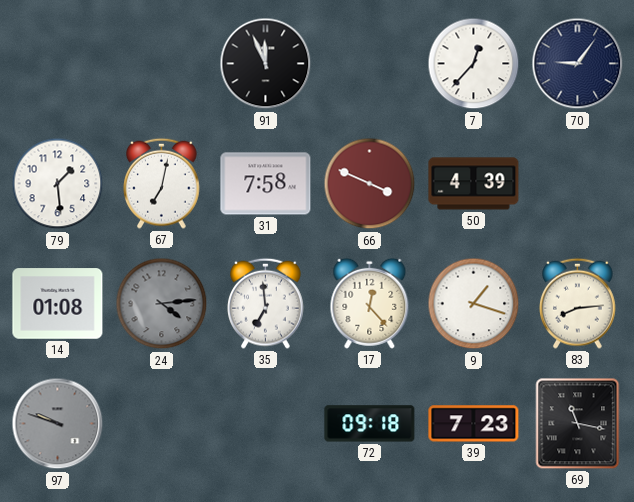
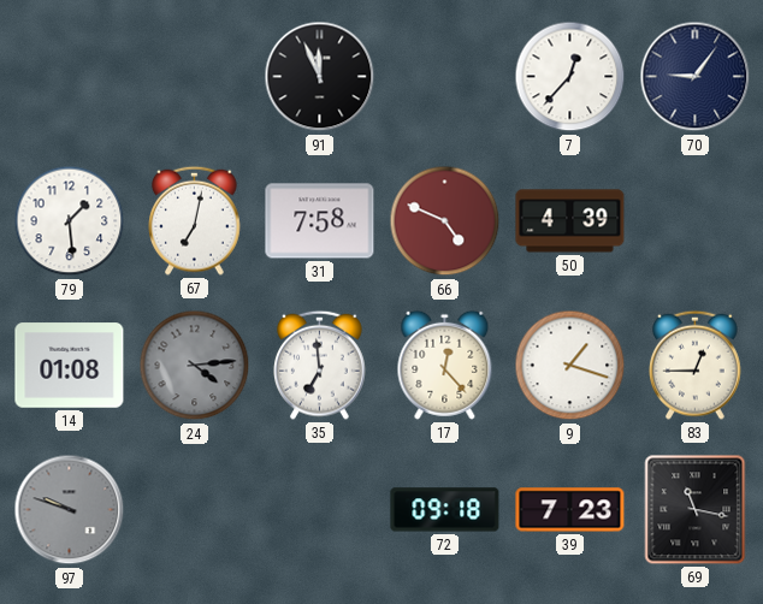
66: 3:49 -> 4:49
83: 8:14 -> 12:45
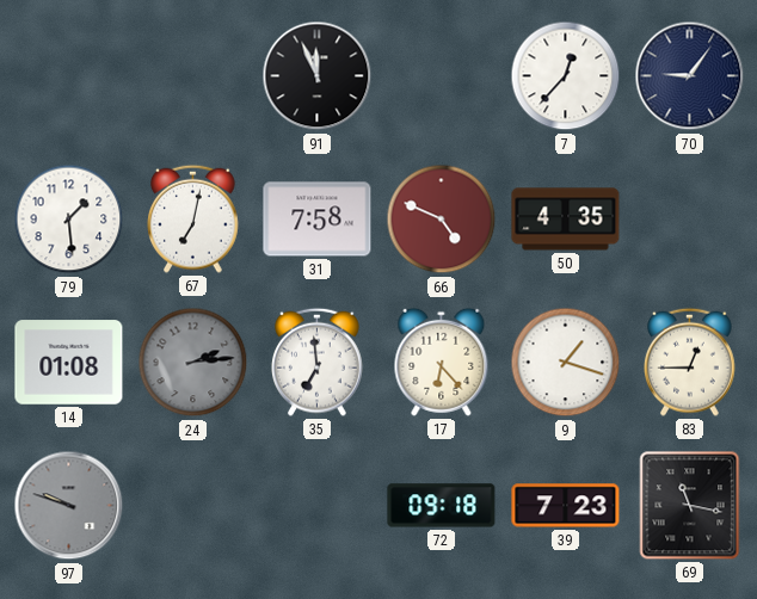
50: 4:39 -> 4:35
24: 4:14 -> 2:14
17: 12:23 -> 6:23
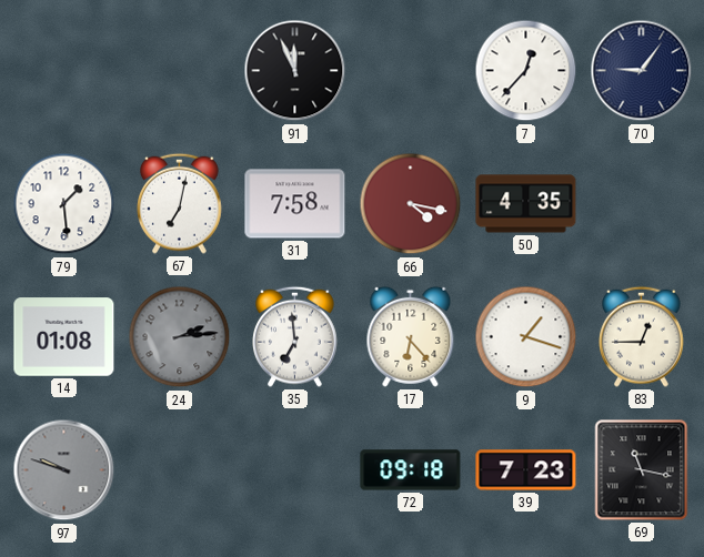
66: 4:49 -> 4:17
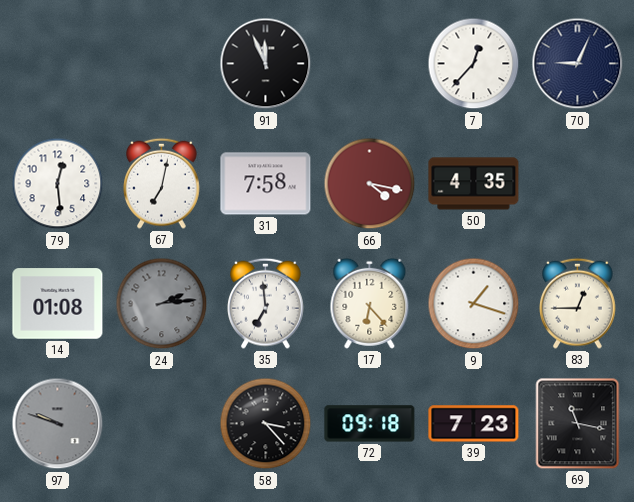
70: 9:06 -> 9:04
79: 1:29 -> 12:29
58: none -> 3:23
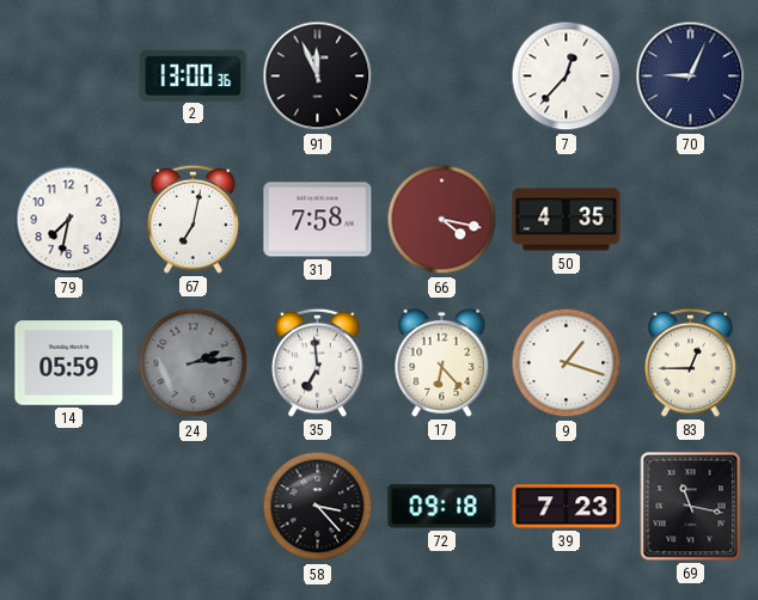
2: none -> 13:00
79: 12:29 -> 7:32
14: 01:08 -> 05:59
97: 9:48 -> none
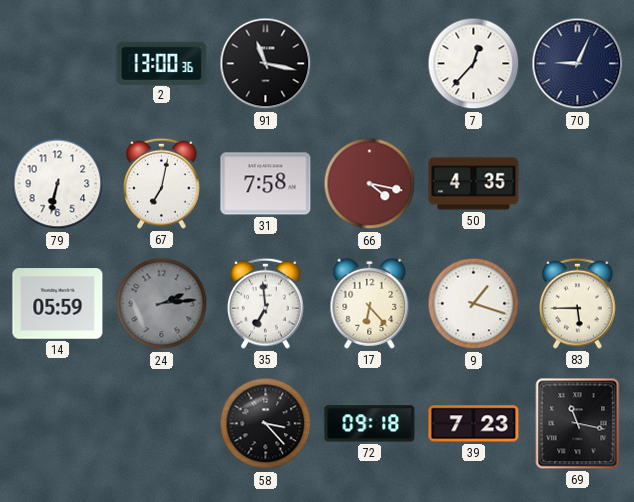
91: 11:56 -> 11:17
79: 7:32 -> 6:32
83: 12:45 -> 5:45
